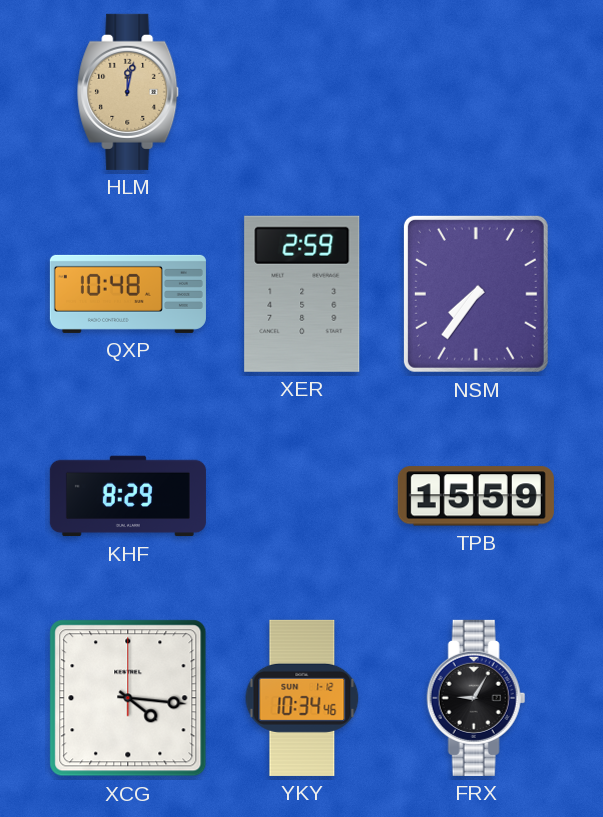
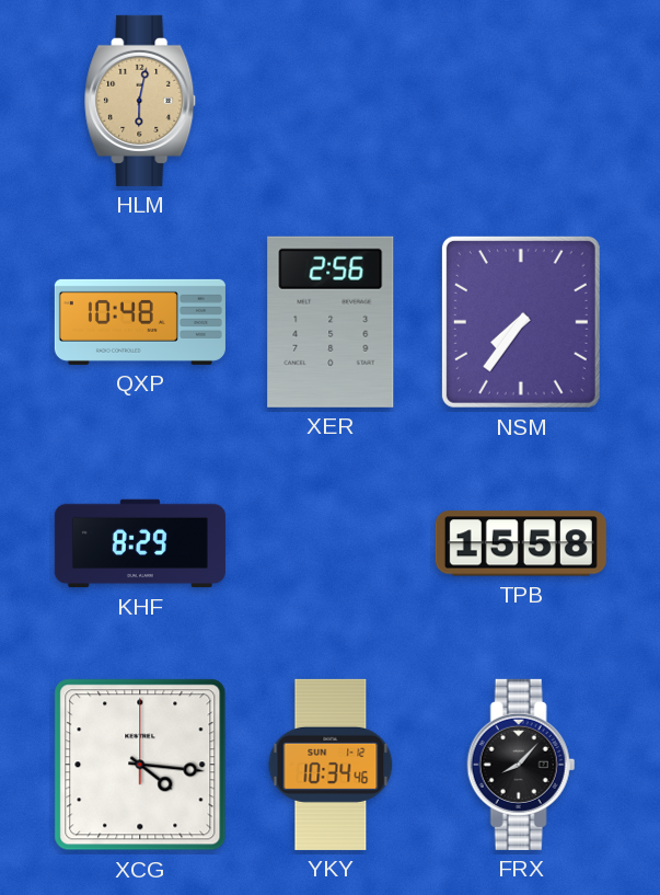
HLM: 12:02 -> 6:02
XER: 2:59 -> 2:56
TPB: 15:59 -> 15:58
FRX: 9:05 -> 8:07
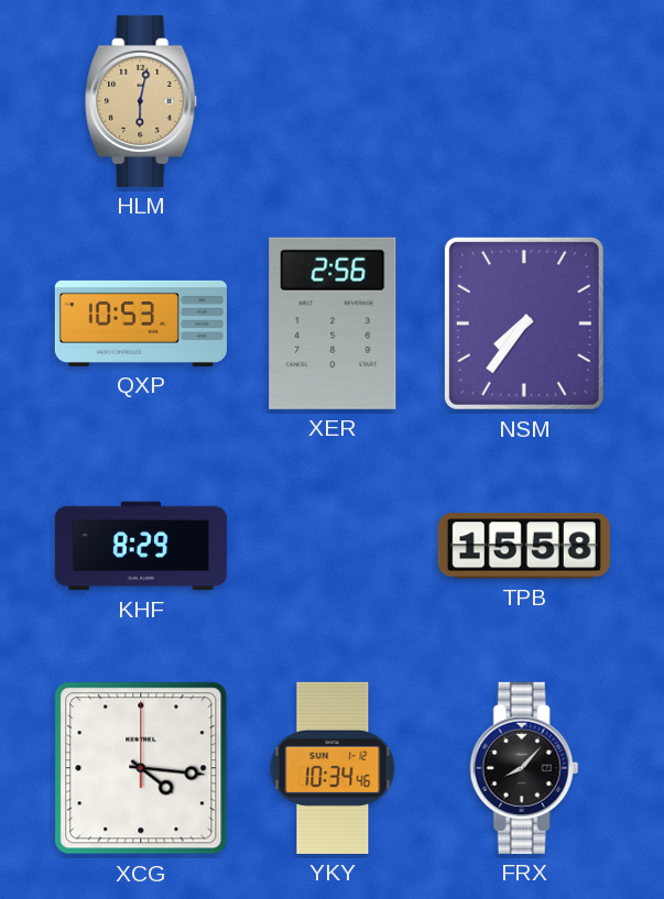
QXP: 10:48 -> 10:53
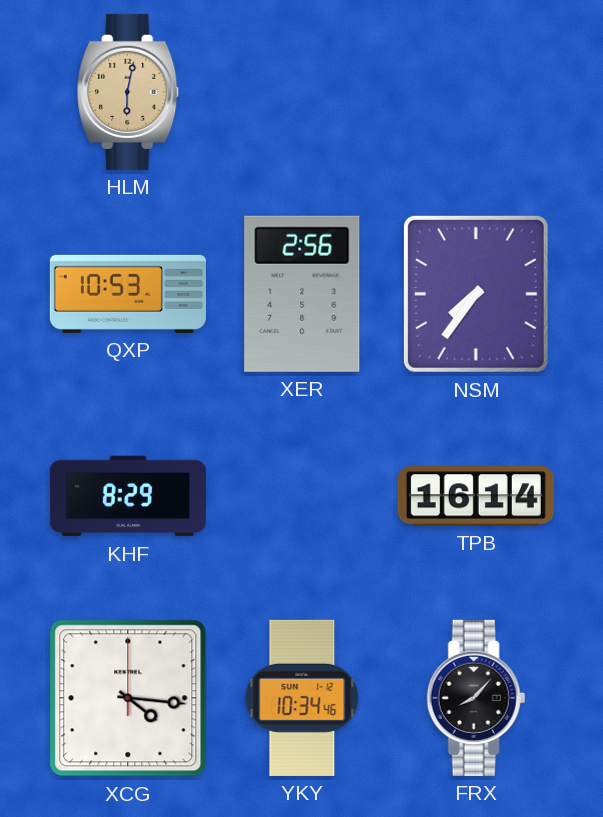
TPB: 15:58 -> 16:14
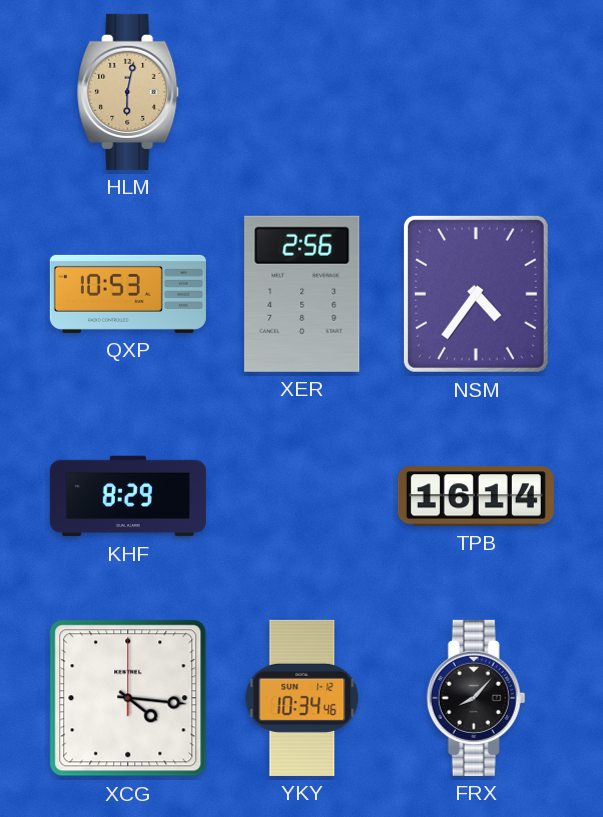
NSM: 7:36 -> 4:36
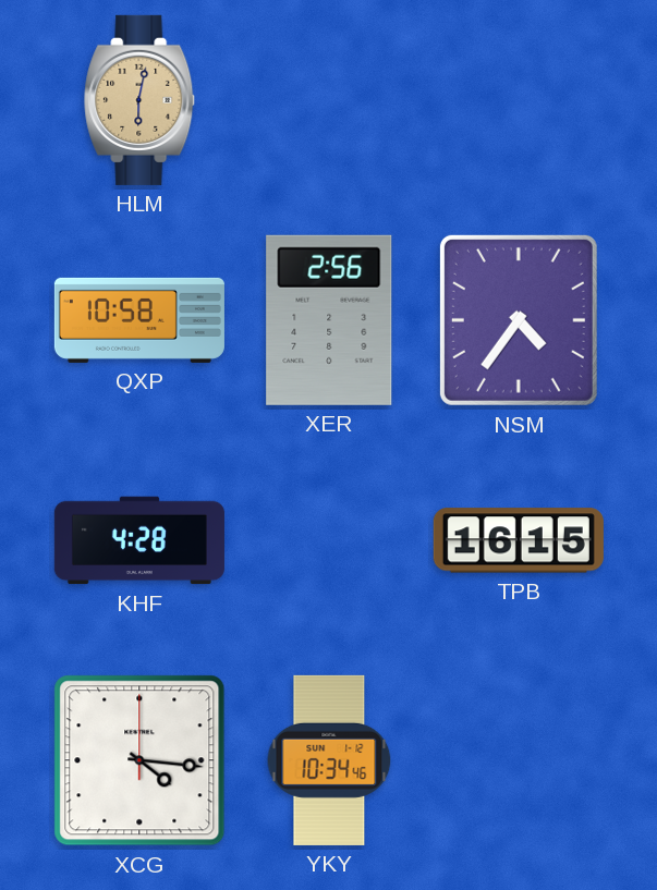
QXP: 10:53 -> 10:58
KHF: 8:29 -> 4:28
TPB: 16:14 -> 16:15
FRX: 8:07 -> none
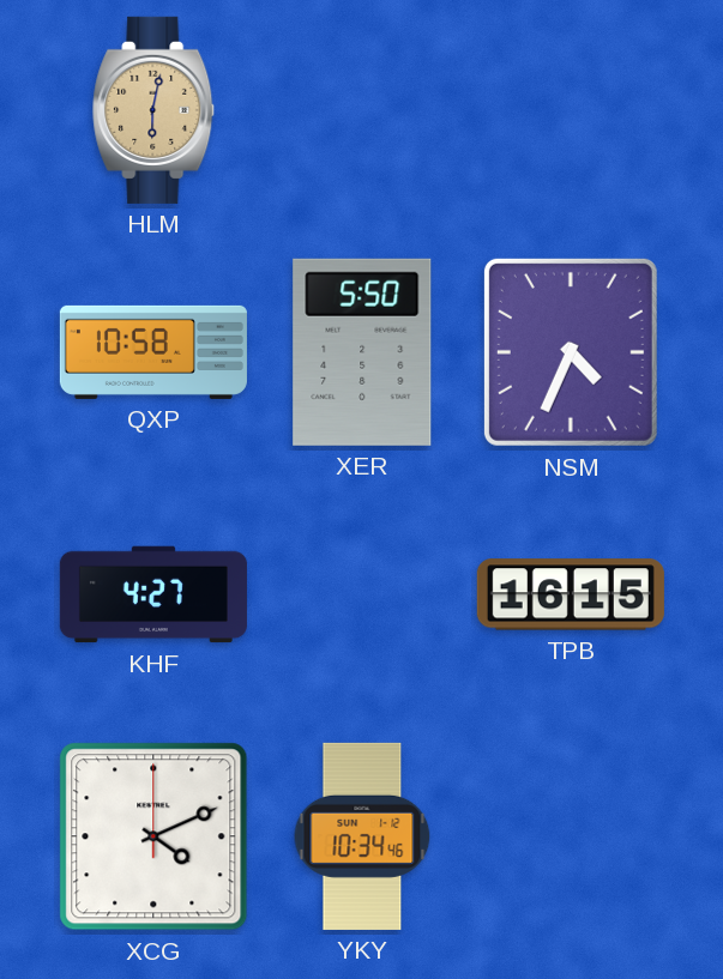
XER: 2:56 -> 5:50
NSM: 4:36 -> 4:34
KHF: 4:28 -> 4:27
XCG: 4:16 -> 4:11
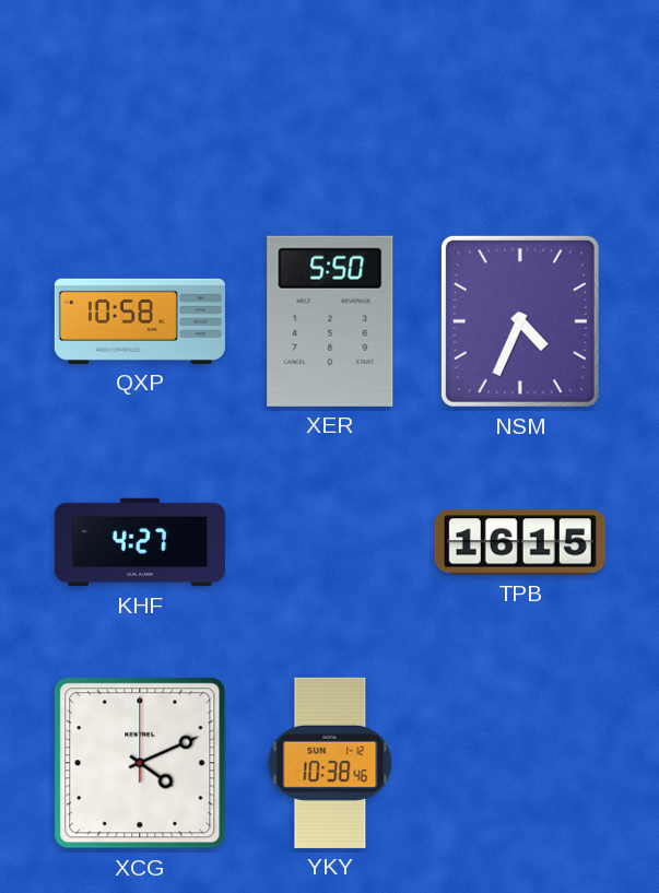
HLM: 6:02 -> none
YKY: 10:34 -> 10:38
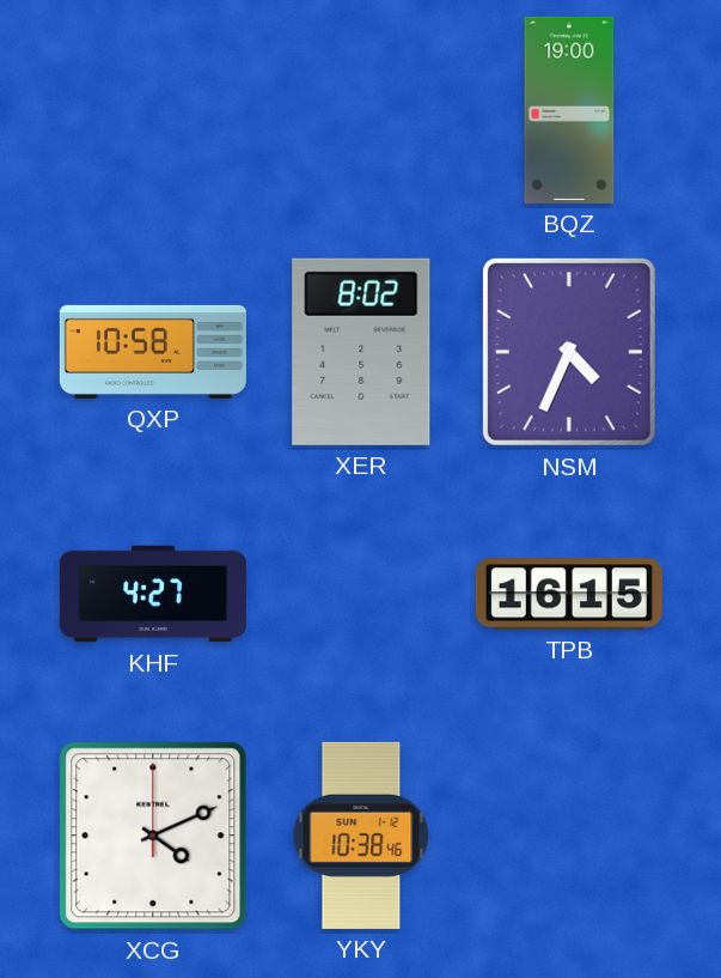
BQZ: none -> 19:00
XER: 5:50 -> 8:02
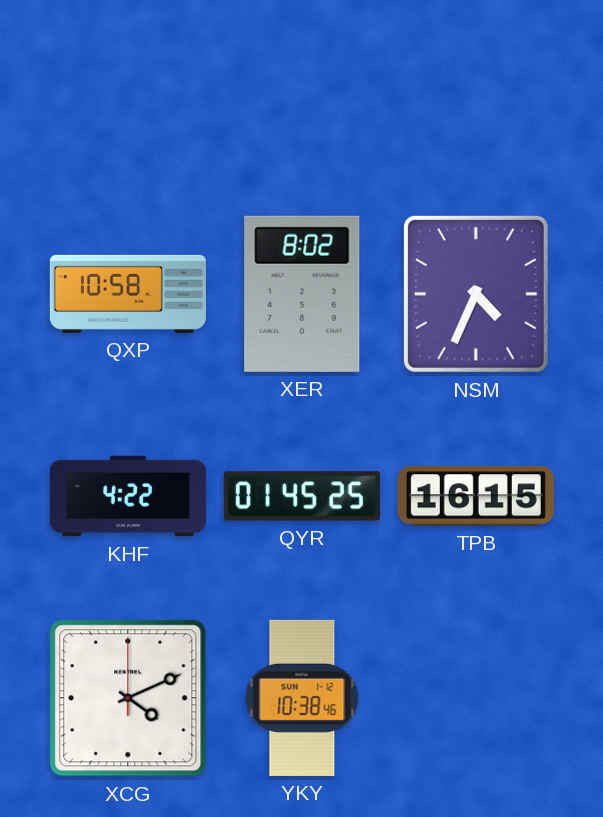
BQZ: 19:00 -> none
KHF: 4:27 -> 4:22
QYR: none -> 01:45
